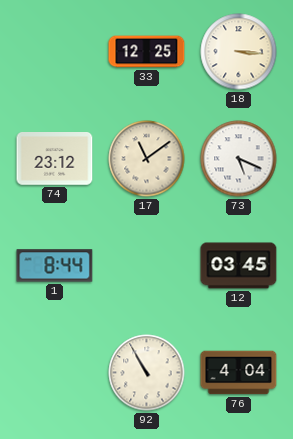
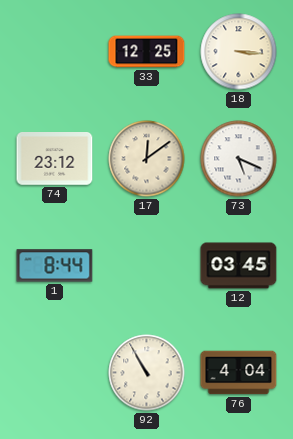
17: 11:09 -> 12:09
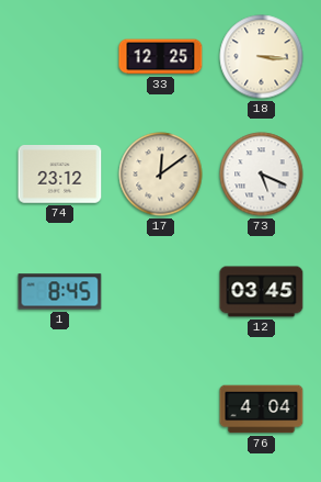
1: 8:44 -> 8:45
92: 10:55 -> none
